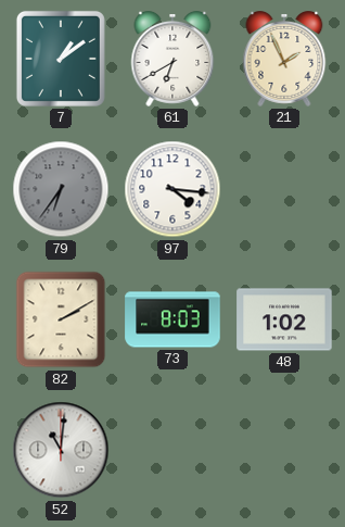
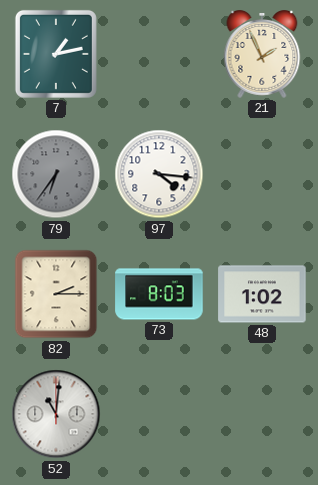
7: 1:09 -> 1:13
61: 6:40 -> none
82: 2:10 -> 2:15
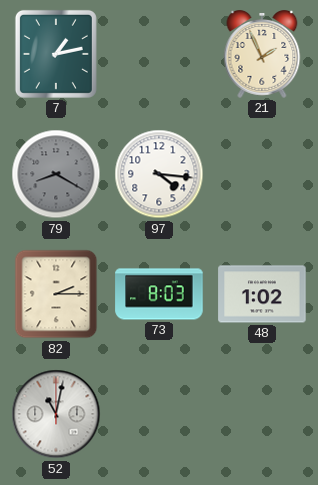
79: 6:36 -> 8:20
52: 11:01 -> 11:02
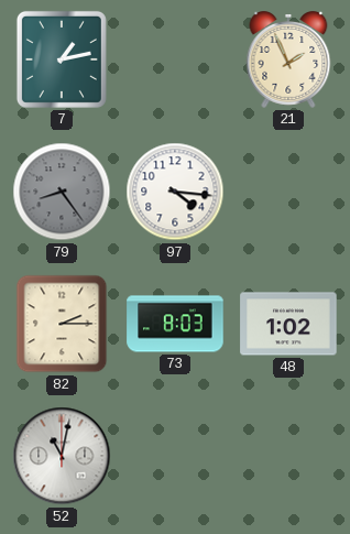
79: 8:20 -> 8:24
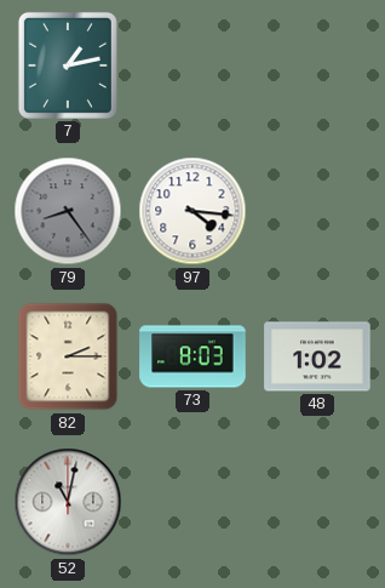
21: 1:56 -> none
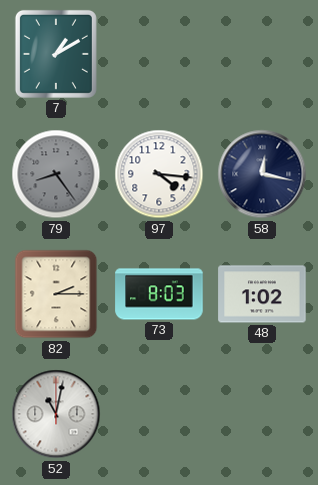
7: 1:13 -> 1:10
58: none -> 12:17
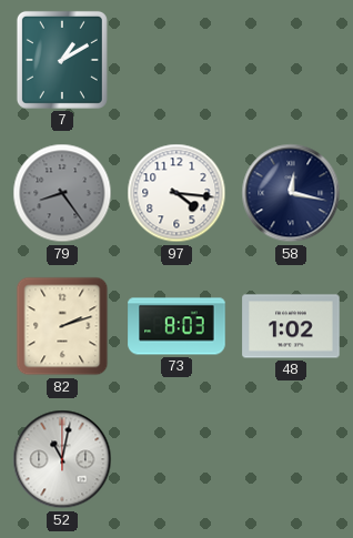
82: 2:15 -> 2:12
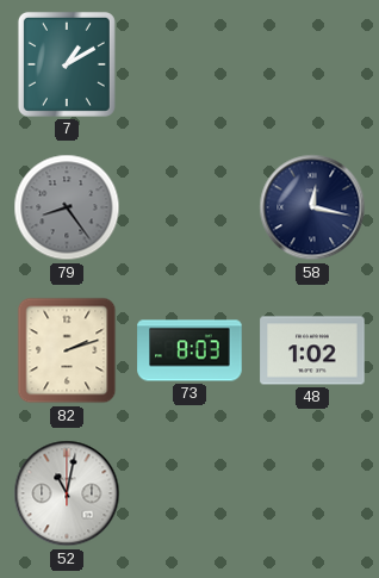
97: 4:16 -> none
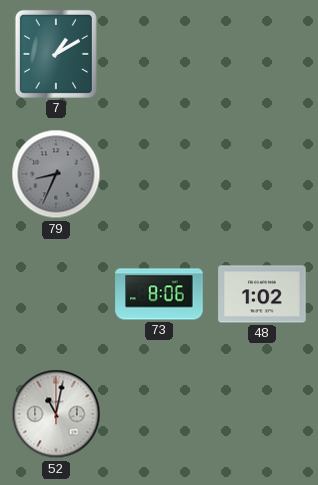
79: 8:24 -> 8:34
58: 12:17 -> none
82: 2:12 -> none
73: 8:03 -> 8:06
